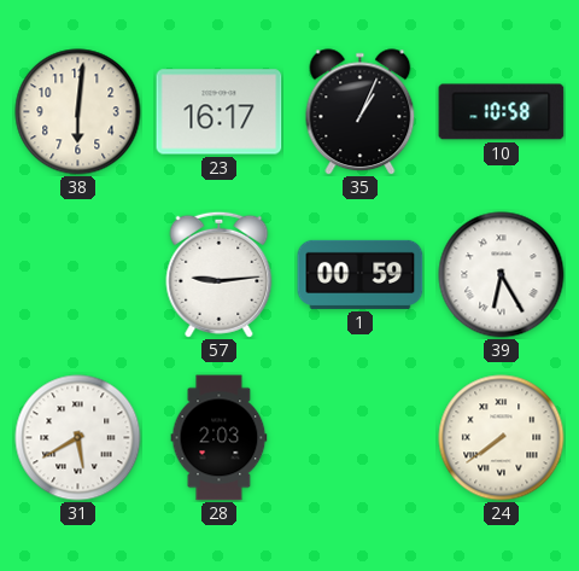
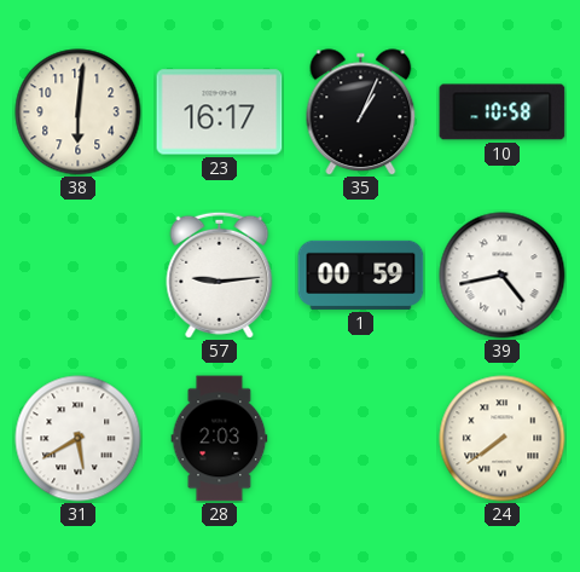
39: 6:25 -> 4:43
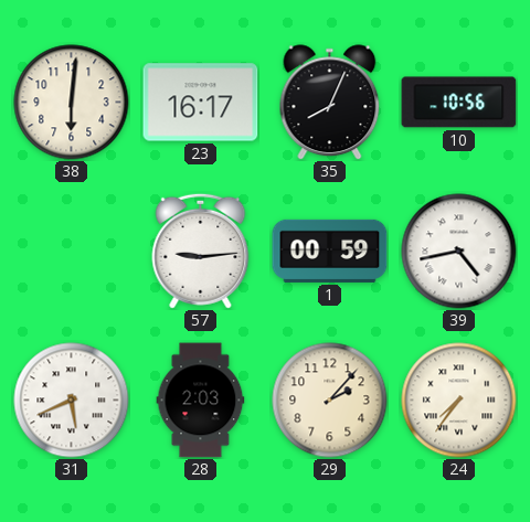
35: 1:04 -> 8:04
10: 10:58 -> 10:56
31: 5:40 -> 5:41
29: none -> 2:07
24: 7:39 -> 7:36
